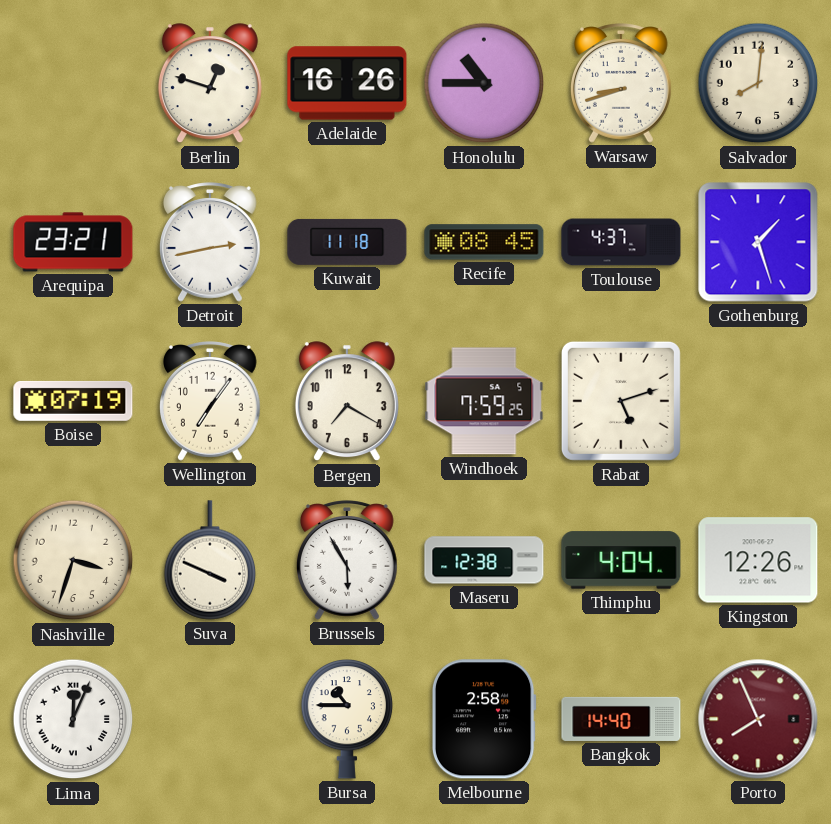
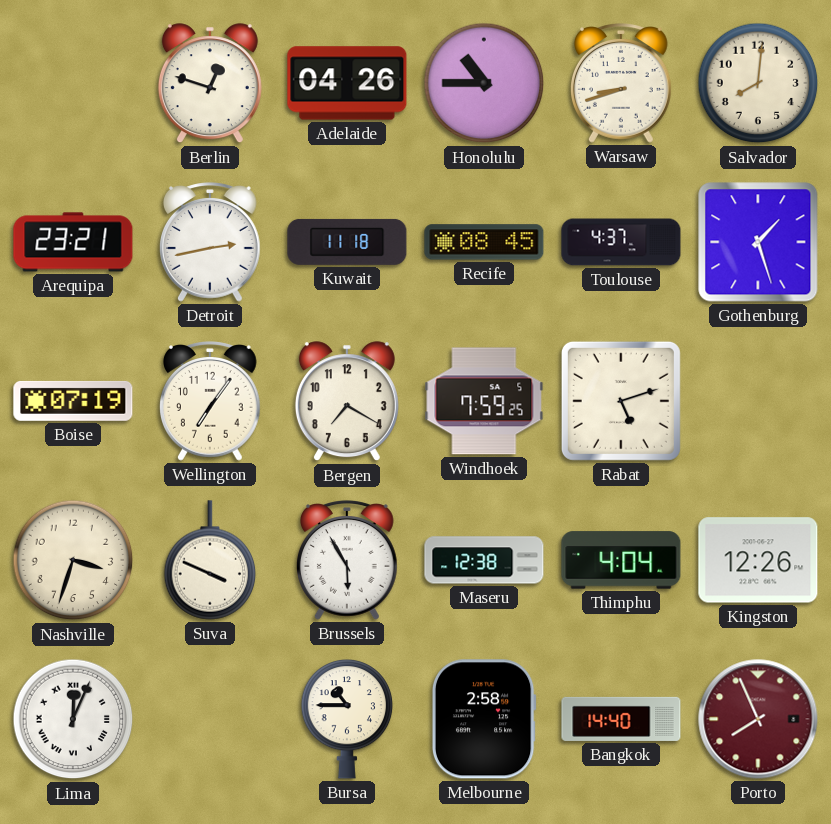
Adelaide: 16:26 -> 04:26
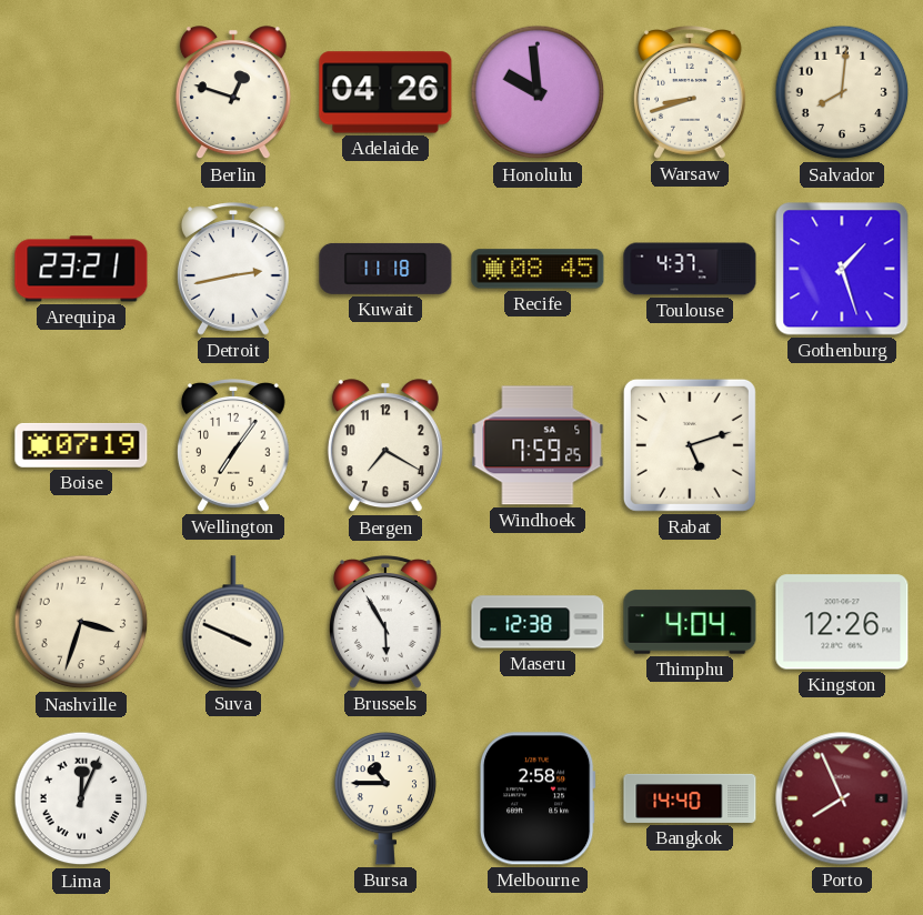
Honolulu: 10:45 -> 9:59
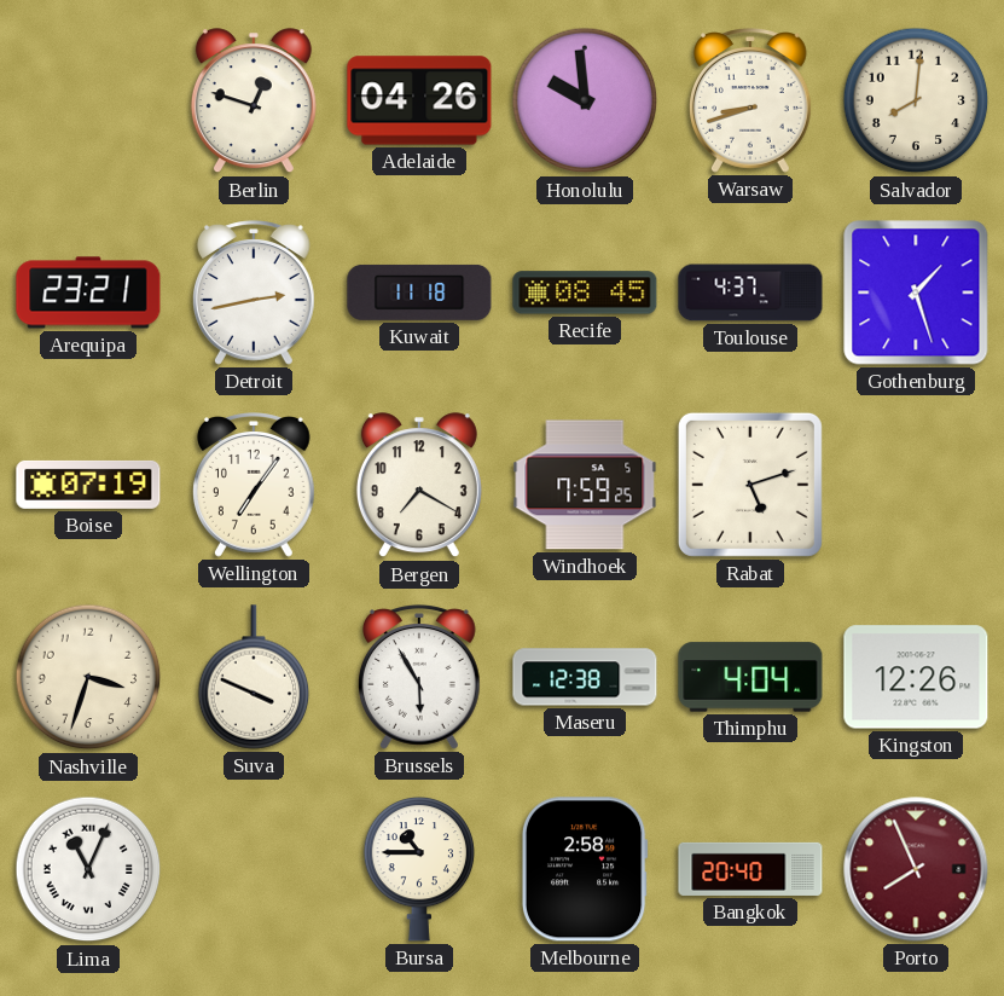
Lima: 12:04 -> 11:04
Bangkok: 14:40 -> 20:40
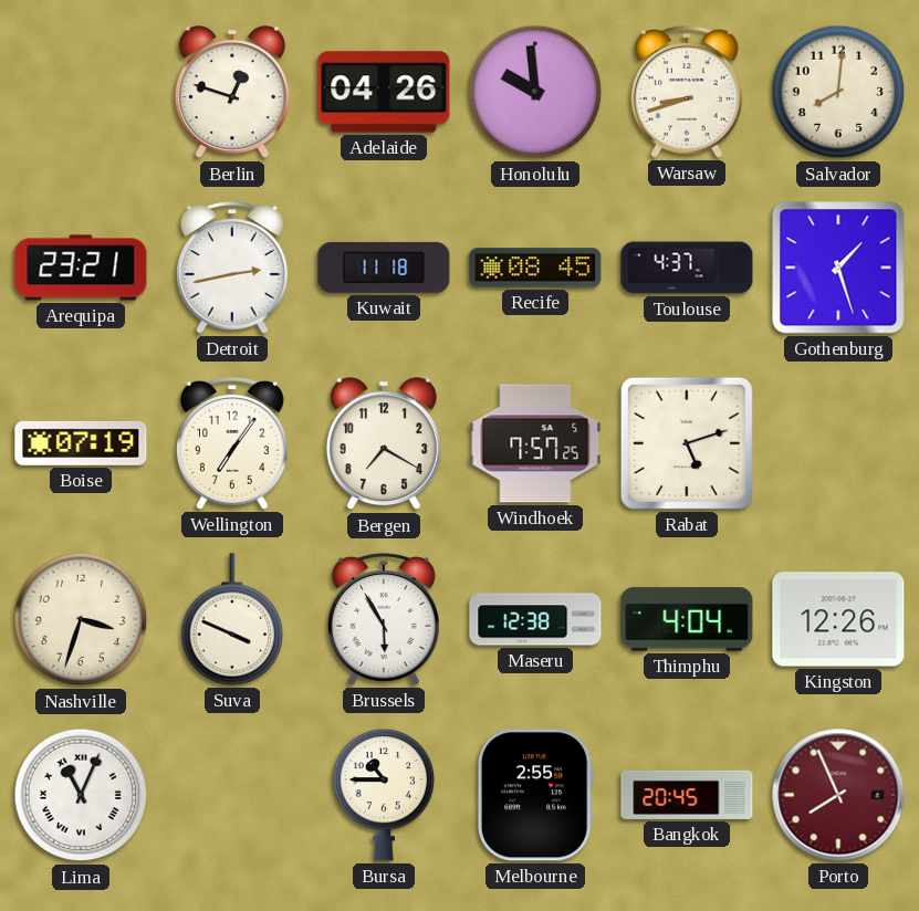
Windhoek: 7:59 -> 7:57
Melbourne: 2:58 -> 2:55
Bangkok: 20:40 -> 20:45
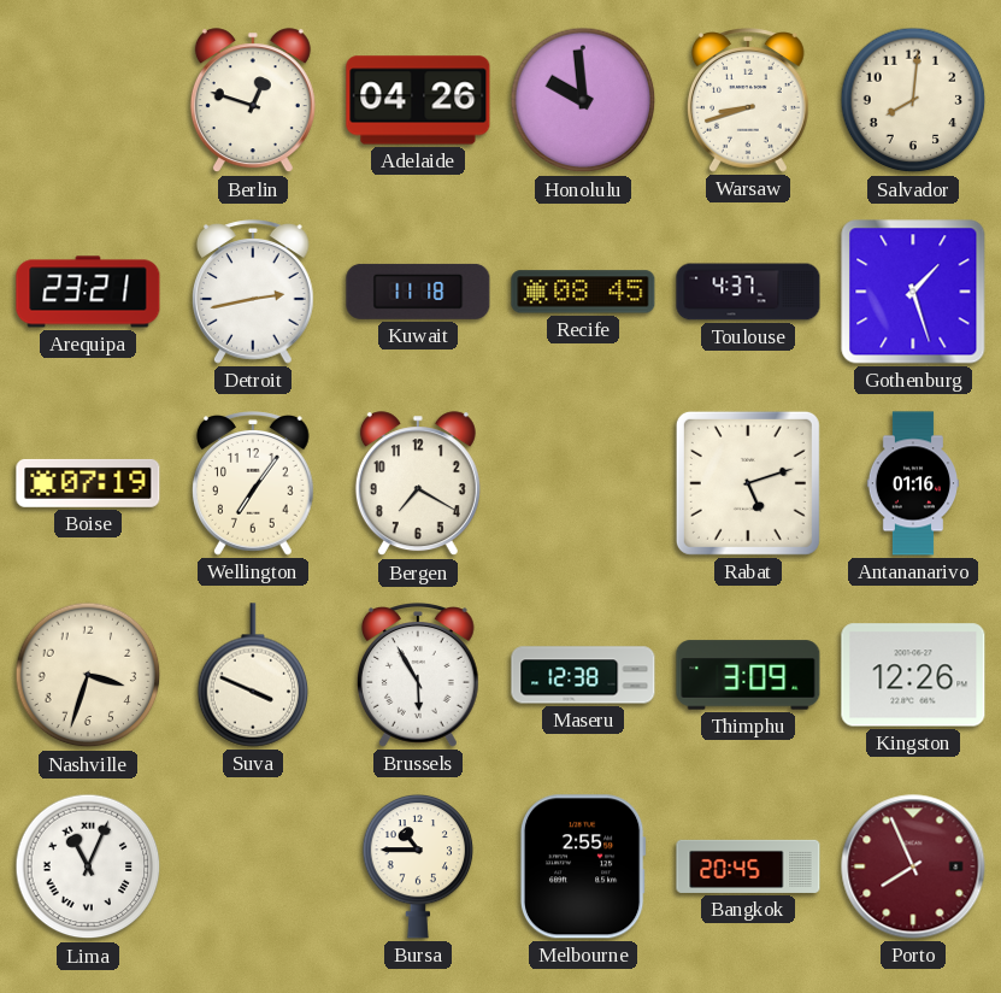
Windhoek: 7:57 -> none
Antananarivo: none -> 01:16
Thimphu: 4:04 -> 3:09
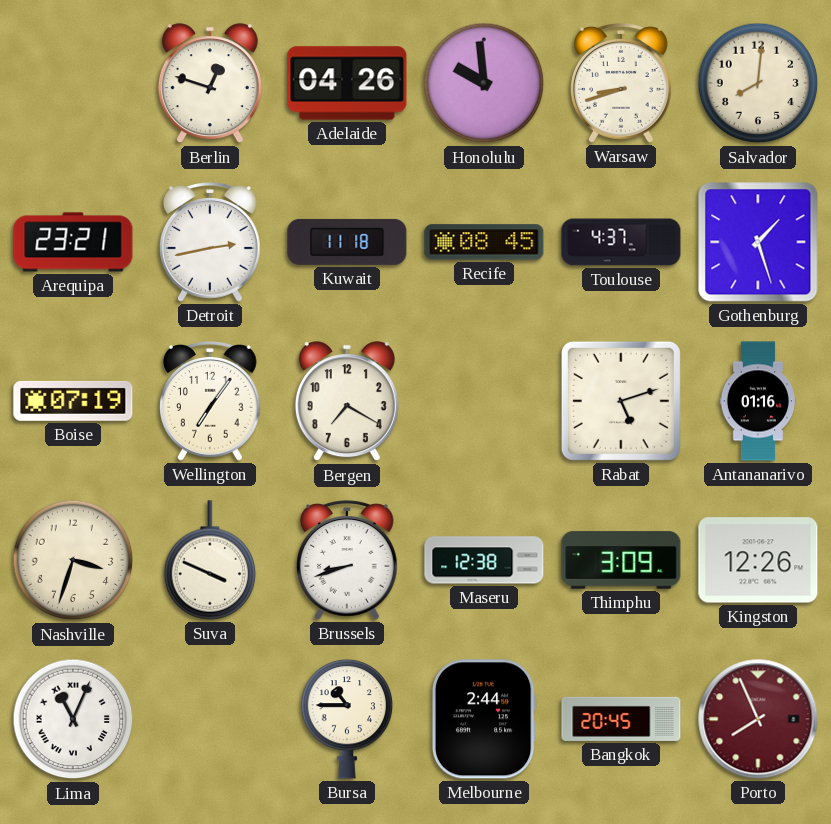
Brussels: 5:55 -> 8:42
Melbourne: 2:55 -> 2:44
